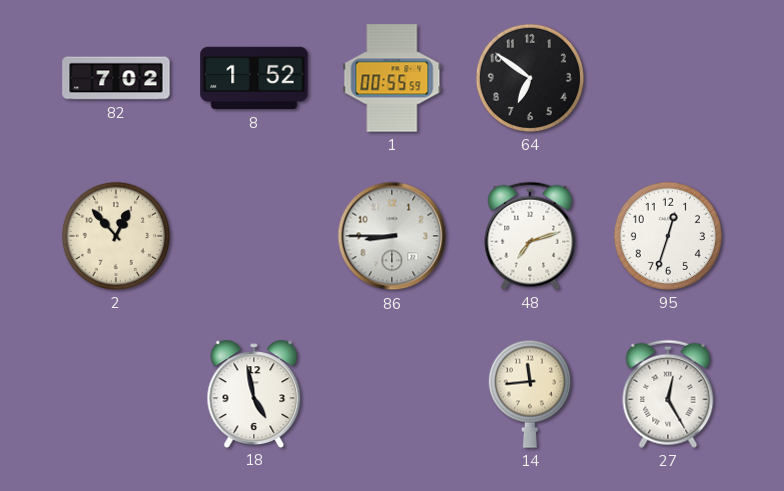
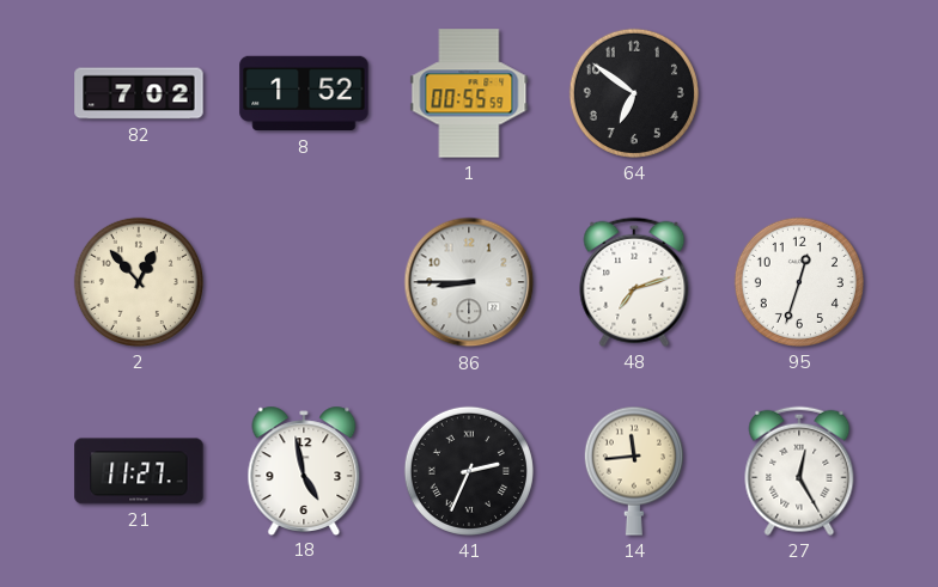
21: none -> 11:27
41: none -> 2:34
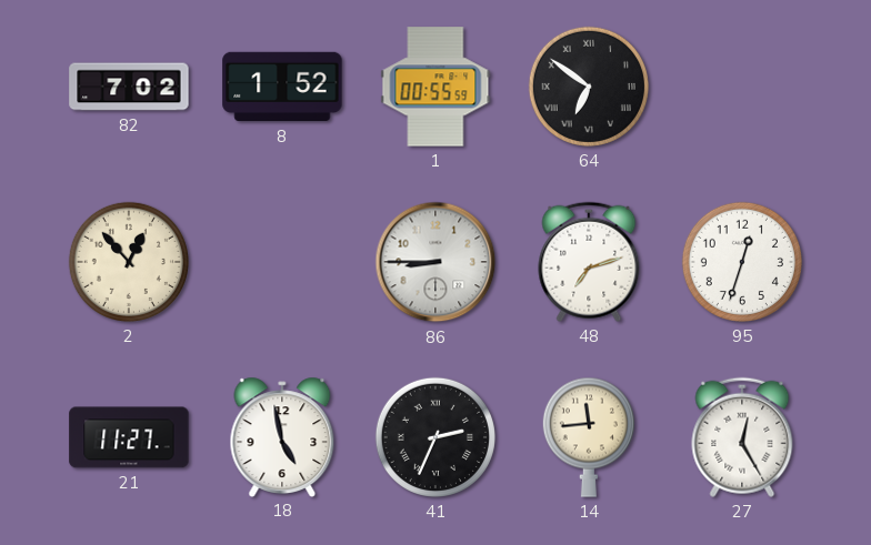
64 numerals: Arabic -> Roman
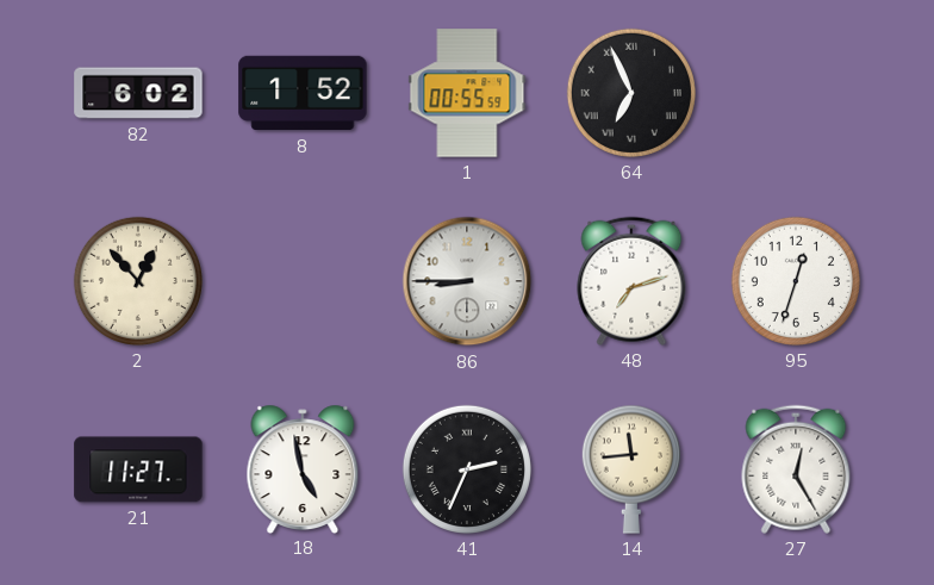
82: 7:02 -> 6:02
64: 6:51 -> 6:56
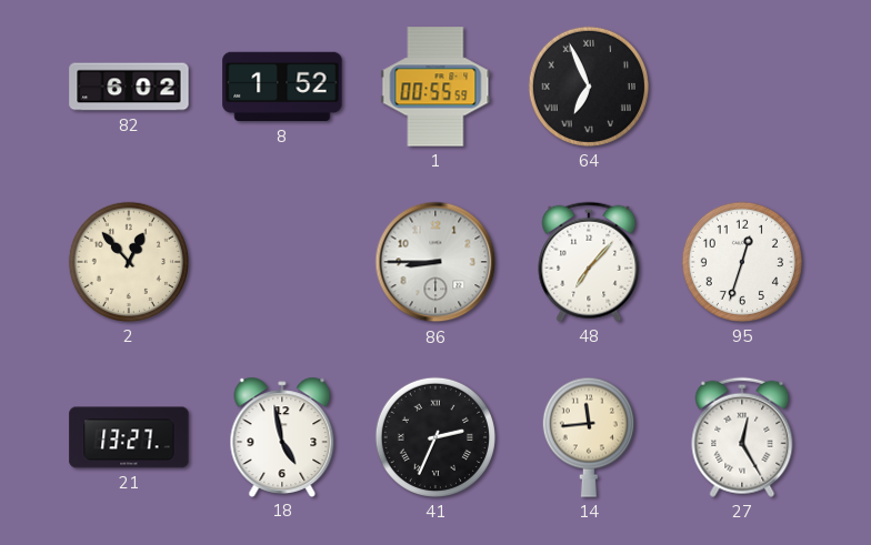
48: 7:12 -> 7:07
21: 11:27 -> 13:27
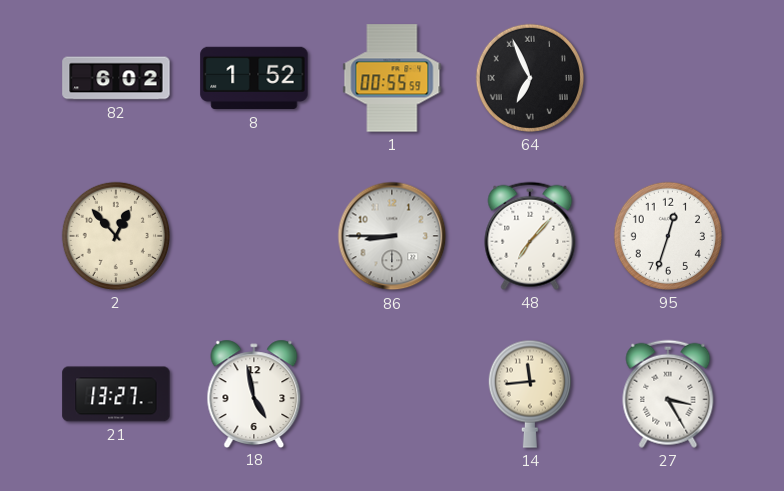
41: 2:34 -> none
27: 12:25 -> 3:25
